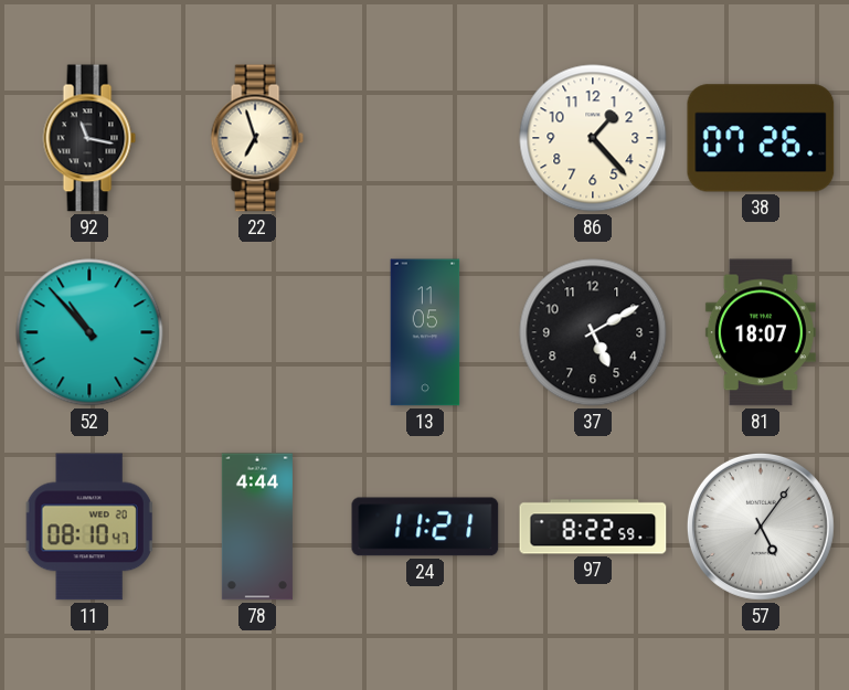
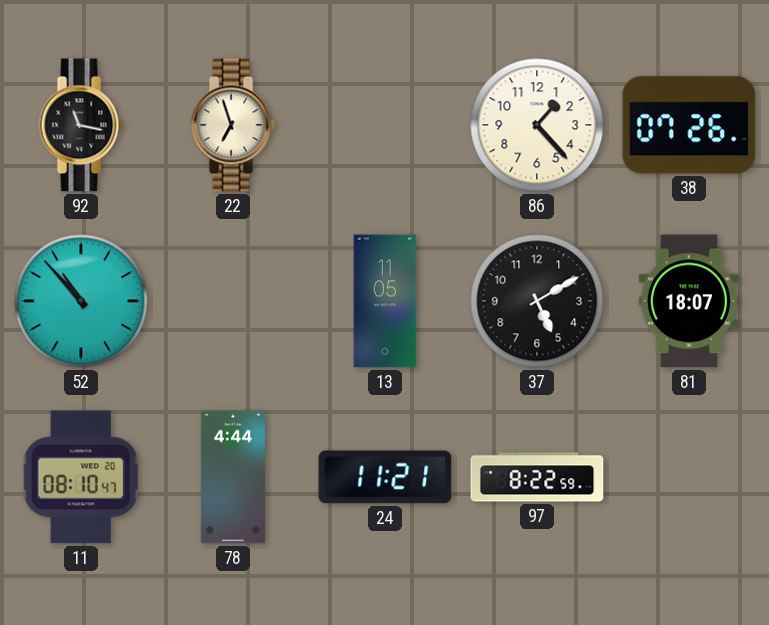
57: 5:06 -> none
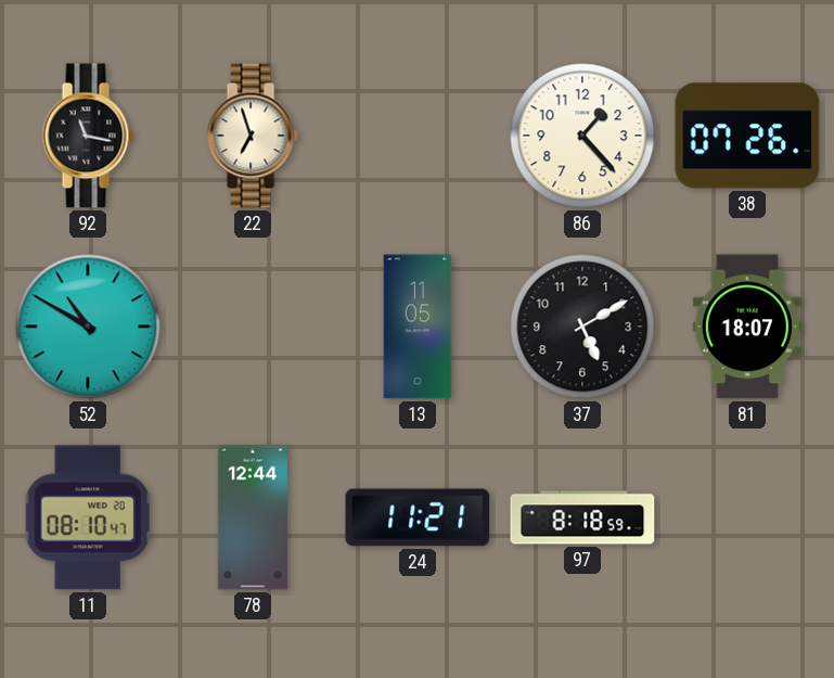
52: 10:53 -> 10:50
78: 4:44 -> 12:44
97: 8:22 -> 8:18
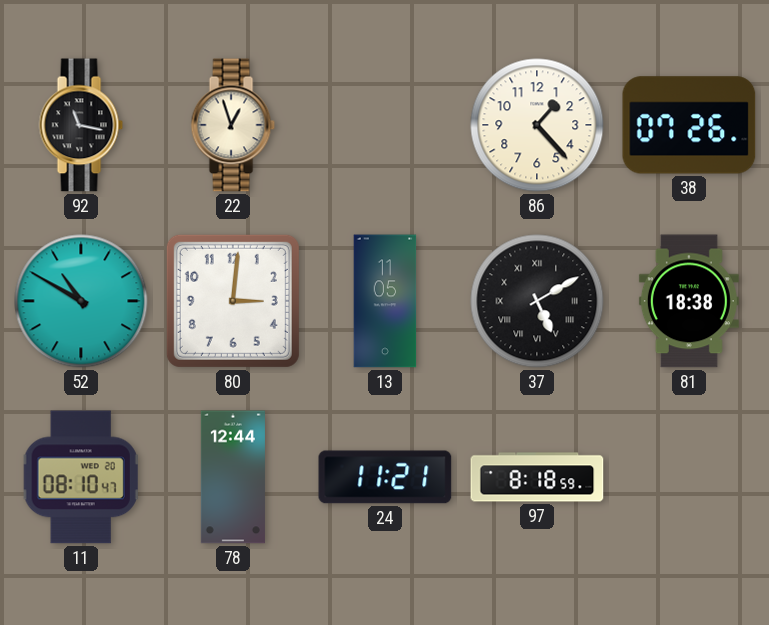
22: 6:57 -> 12:57
80: none -> 3:01
37 numerals: Arabic -> Roman
81: 18:07 -> 18:38
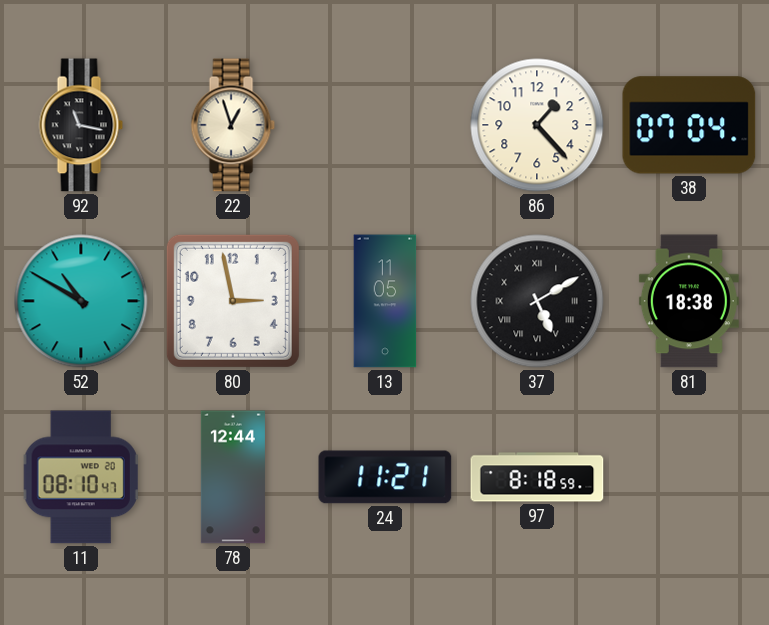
38: 07:26 -> 07:04
80: 3:01 -> 2:58
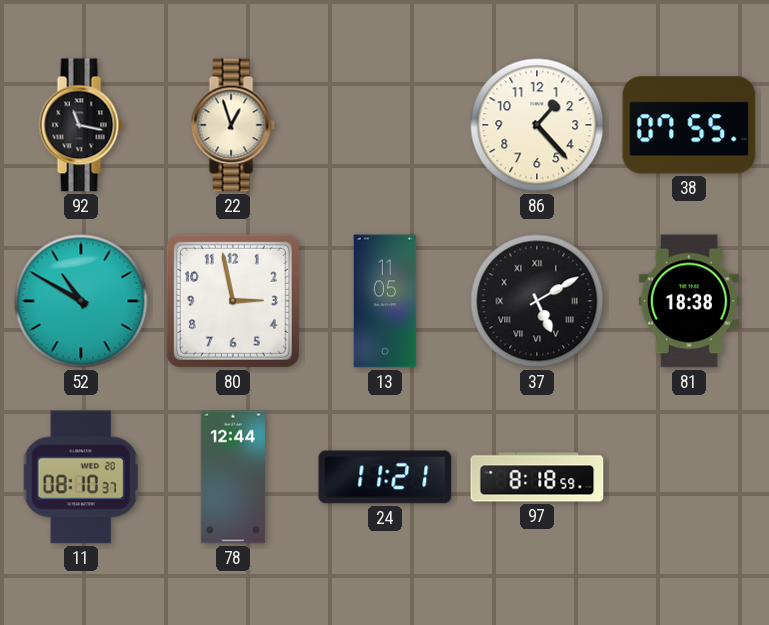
38: 07:04 -> 07:55
11: 08:10:47 -> 08:10:37
